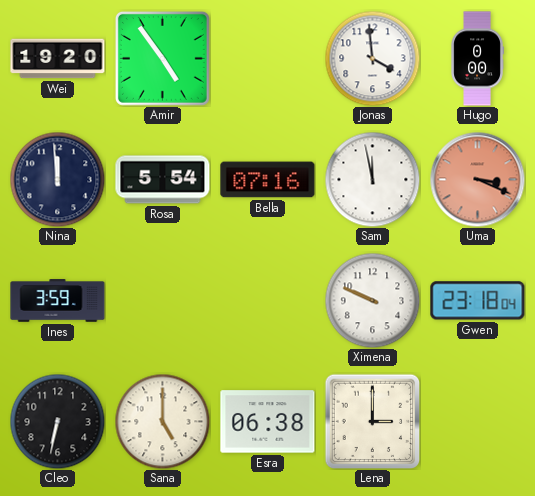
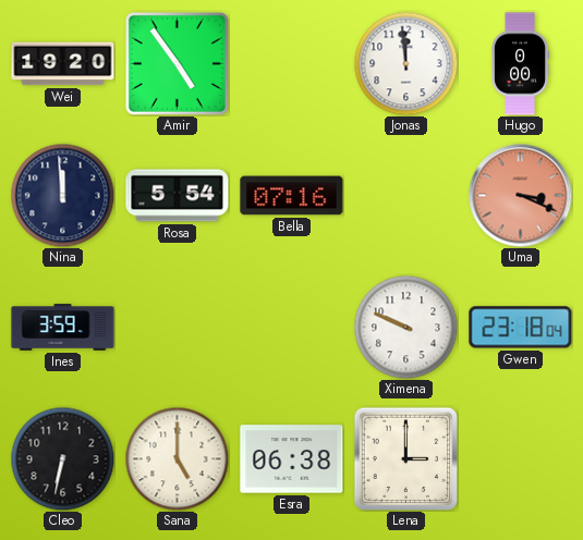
Jonas: 3:59 -> 11:59
Sam: 11:58 -> none
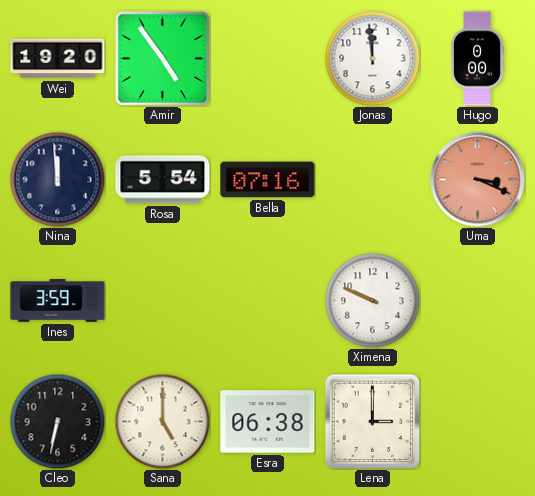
Gwen: 23:18 -> none
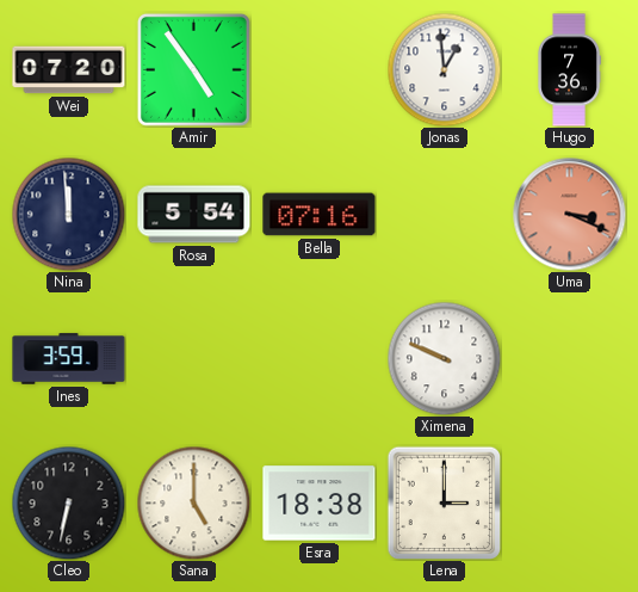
Wei: 19:20 -> 07:20
Jonas: 11:59 -> 12:59
Hugo: 0:00 -> 7:36
Esra: 06:38 -> 18:38
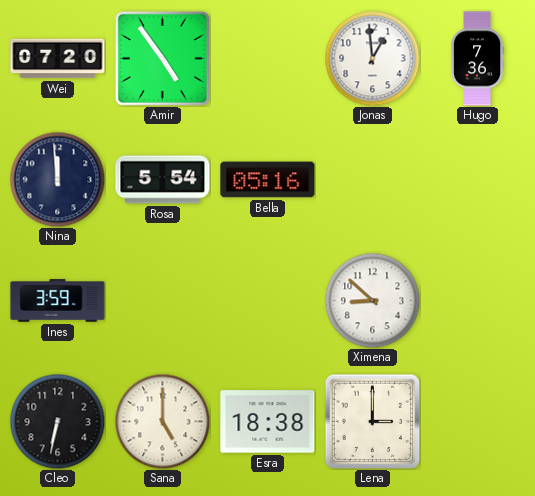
Bella: 07:16 -> 05:16
Uma: 3:19 -> none
Ximena: 9:49 -> 8:52
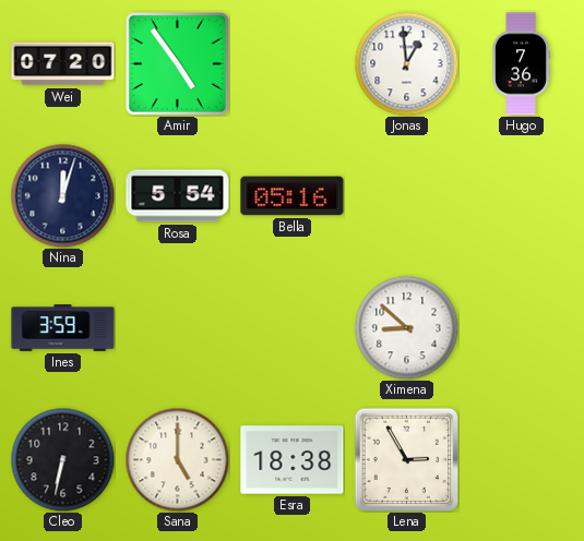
Nina: 11:59 -> 12:03
Lena: 3:00 -> 2:55
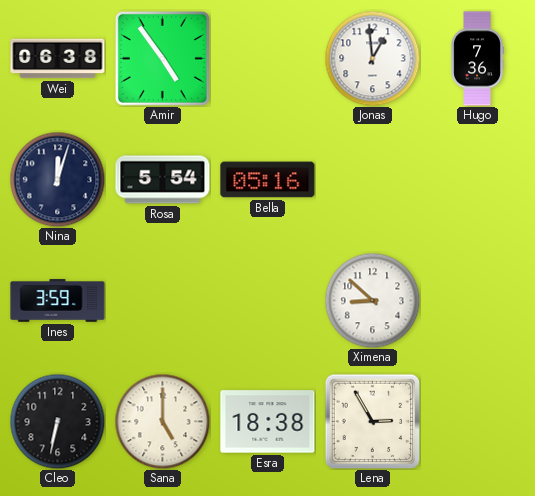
Wei: 07:20 -> 06:38
